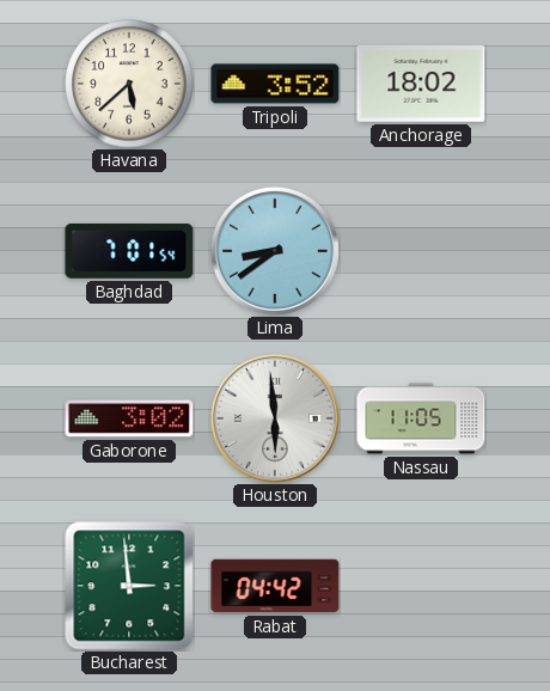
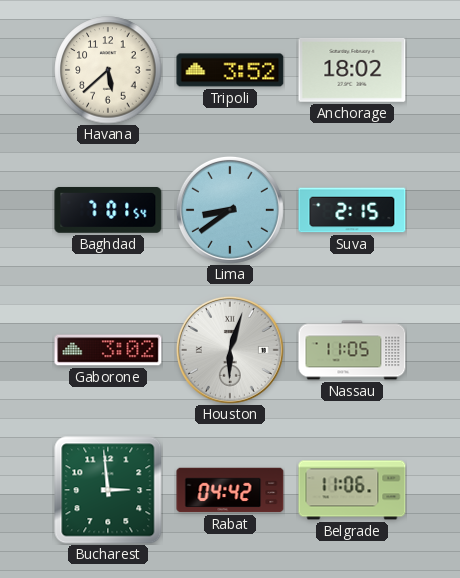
Suva: none -> 2:15
Houston: 5:59 -> 6:03
Belgrade: none -> 11:06
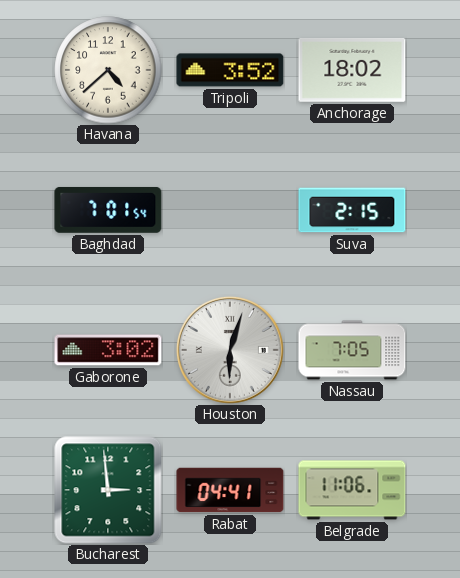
Havana: 5:38 -> 4:38
Lima: 8:39 -> none
Nassau: 11:05 -> 7:05
Rabat: 04:42 -> 04:41
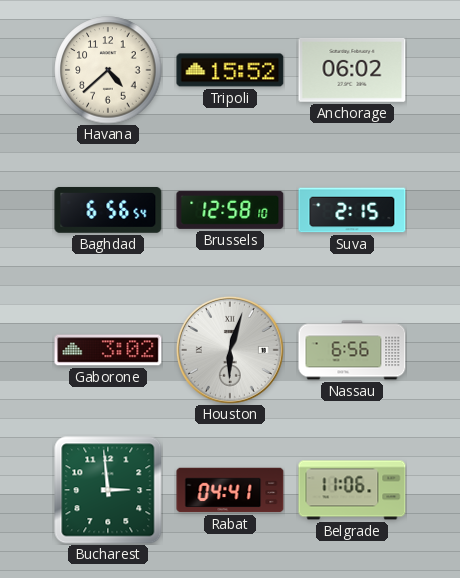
Tripoli: 3:52 -> 15:52
Anchorage: 18:02 -> 06:02
Baghdad: 7:01 -> 6:56
Brussels: none -> 12:58
Nassau: 7:05 -> 6:56
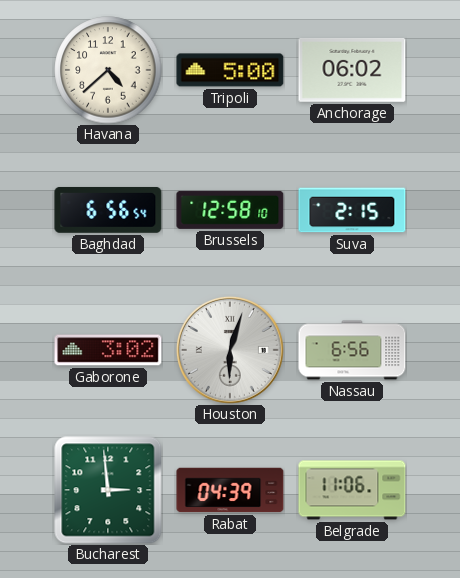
Tripoli: 15:52 -> 5:00
Rabat: 04:41 -> 04:39
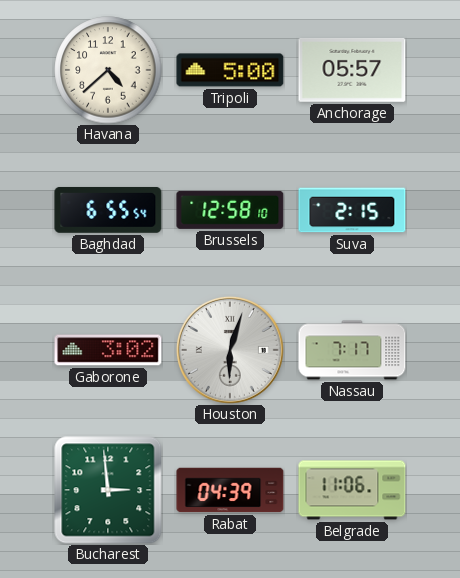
Anchorage: 06:02 -> 05:57
Baghdad: 6:56 -> 6:55
Nassau: 6:56 -> 7:17
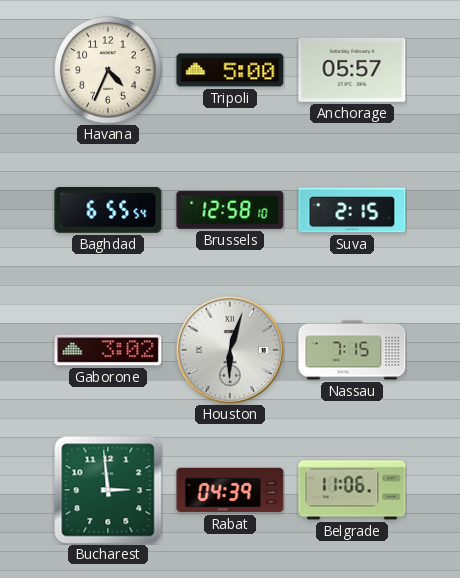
Havana: 4:38 -> 4:34
Nassau: 7:17 -> 7:15
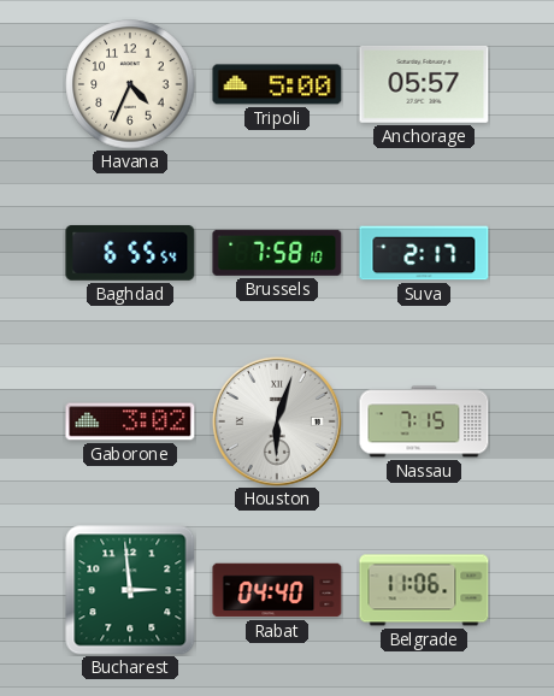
Brussels: 12:58 -> 7:58
Suva: 2:15 -> 2:17
Rabat: 04:39 -> 04:40
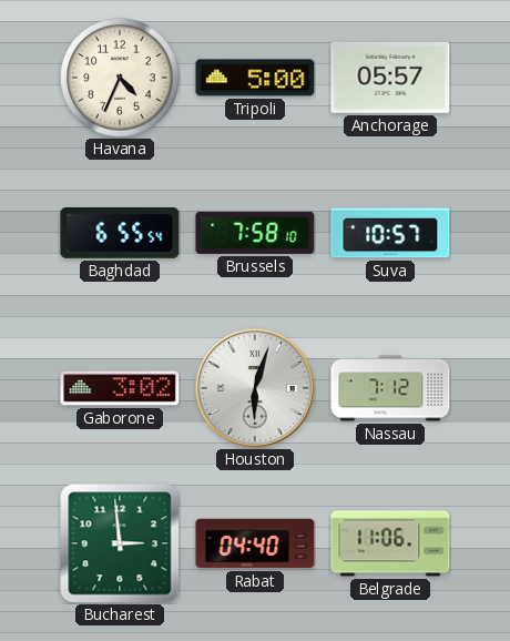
Suva: 2:17 -> 10:57
Nassau: 7:15 -> 7:12
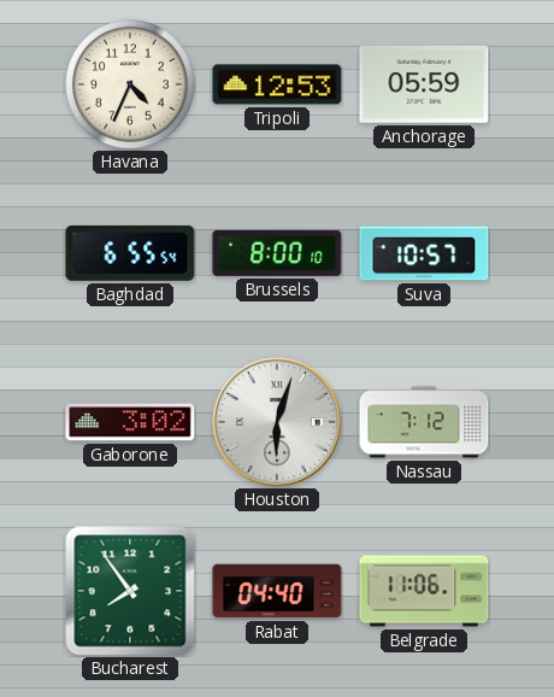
Tripoli: 5:00 -> 12:53
Anchorage: 05:57 -> 05:59
Brussels: 7:58 -> 8:00
Bucharest: 2:59 -> 7:54
